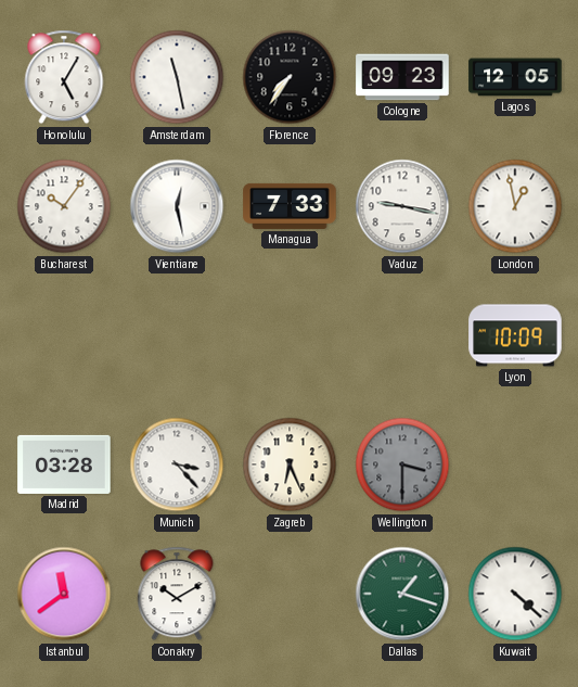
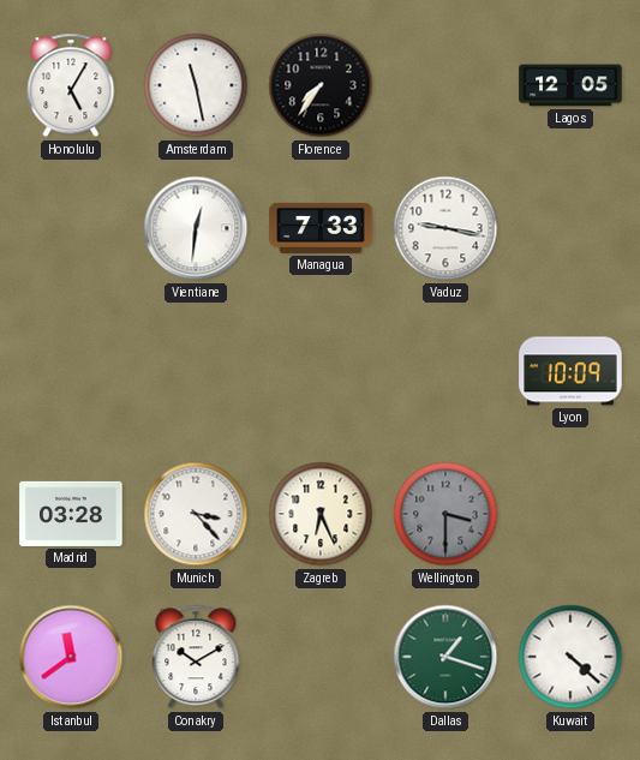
Cologne: 09:23 -> none
Bucharest: 10:06 -> none
Vientiane: 12:28 -> 12:31
London: 12:58 -> none
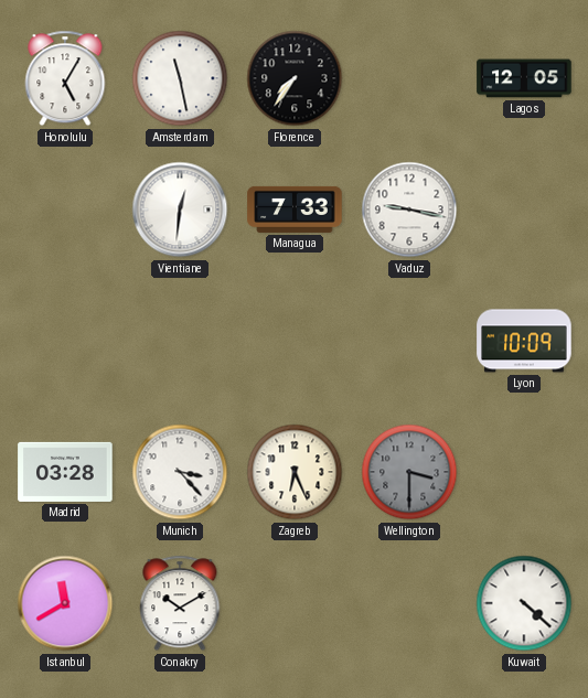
Istanbul: 11:39 -> 11:40
Dallas: 1:18 -> none
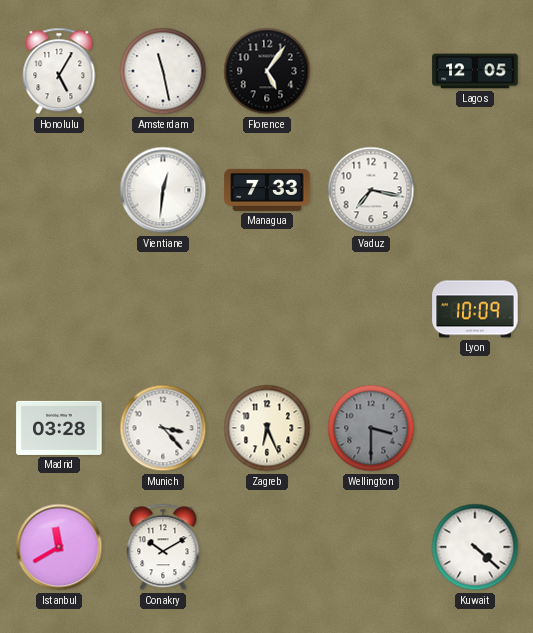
Florence: 7:36 -> 5:06
Vaduz: 9:17 -> 7:17
